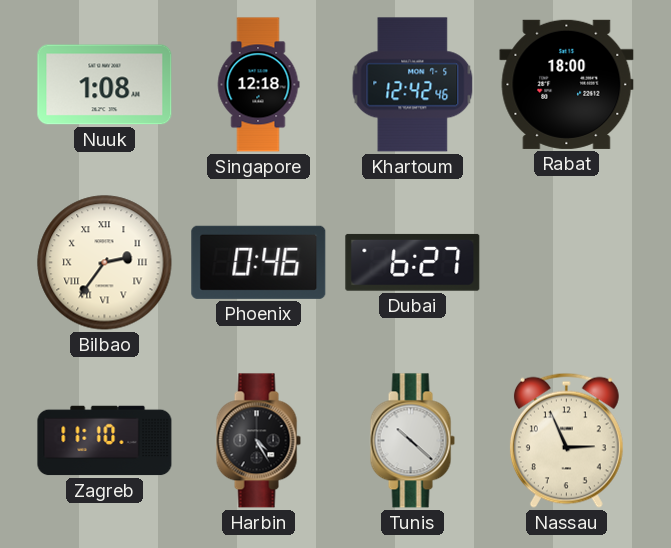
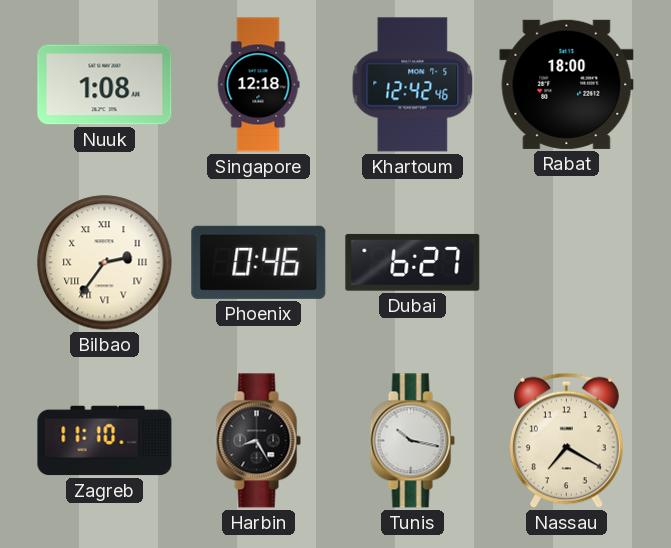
Harbin: 4:25 -> 8:25
Tunis: 10:22 -> 10:17
Nassau: 2:56 -> 7:20
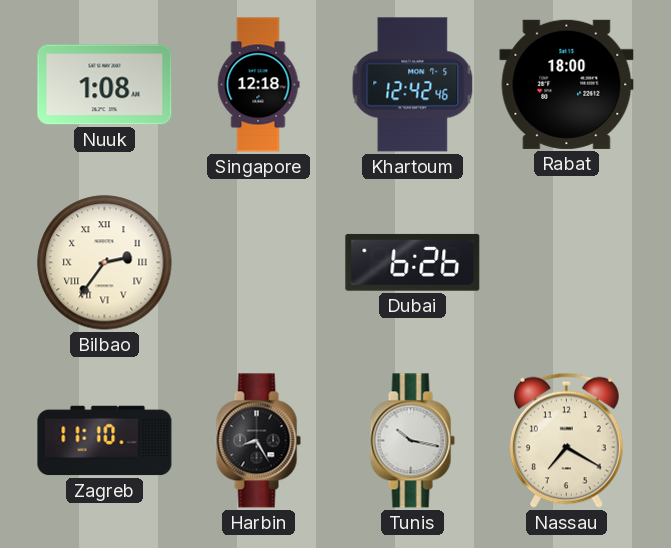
Phoenix: 0:46 -> none
Dubai: 6:27 -> 6:26
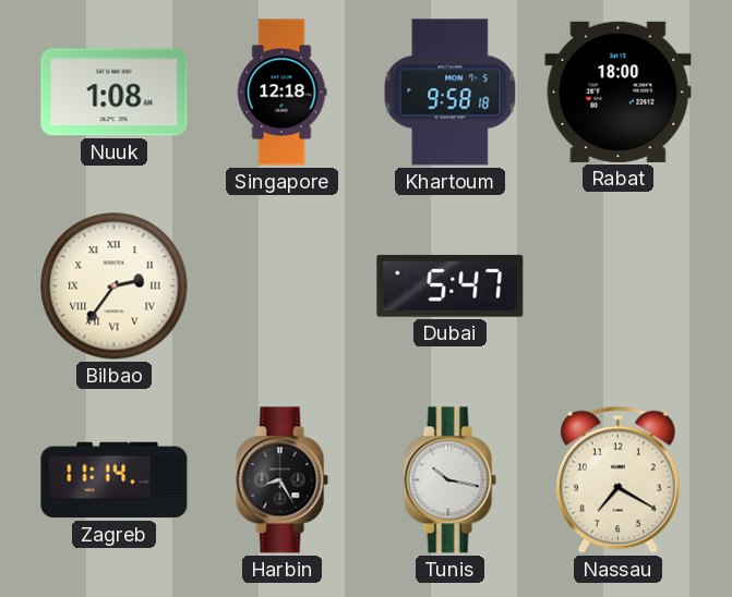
Khartoum: 12:42 -> 9:58
Dubai: 6:26 -> 5:47
Zagreb: 11:10 -> 11:14
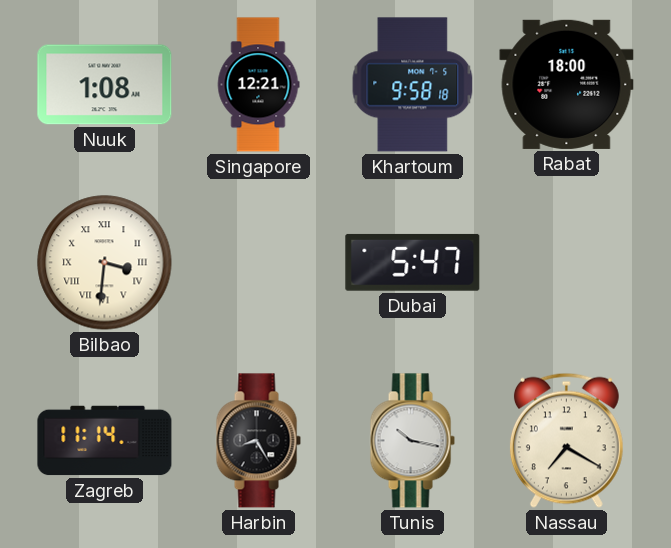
Singapore: 12:18 -> 12:21
Bilbao: 2:36 -> 3:31
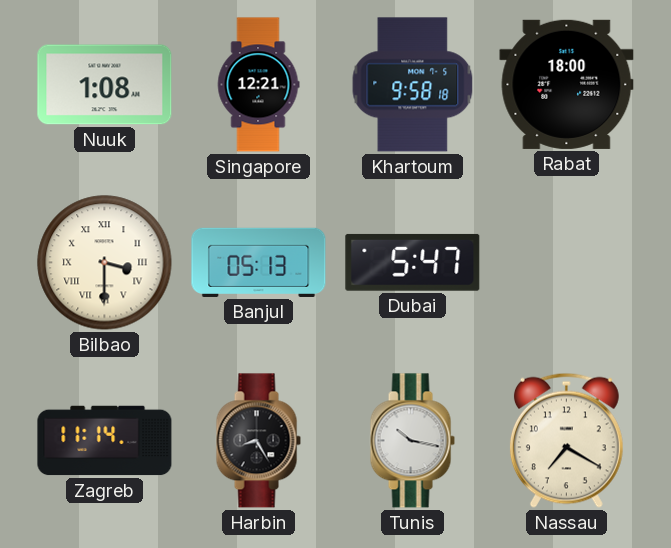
Bilbao: 3:31 -> 3:30
Banjul: none -> 05:13
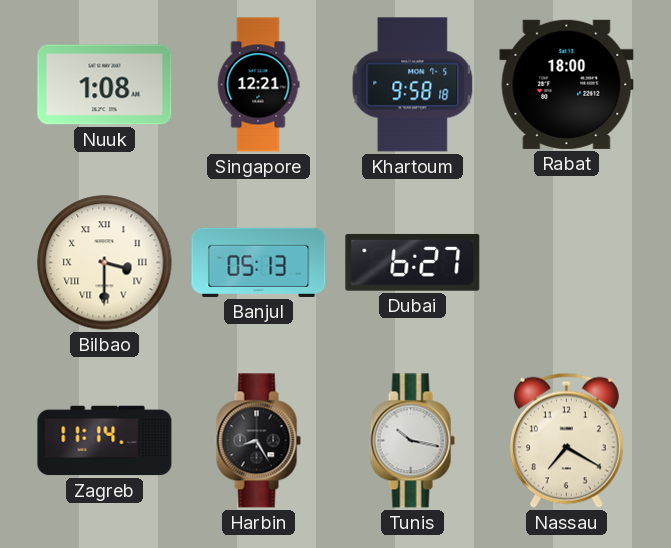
Dubai: 5:47 -> 6:27
